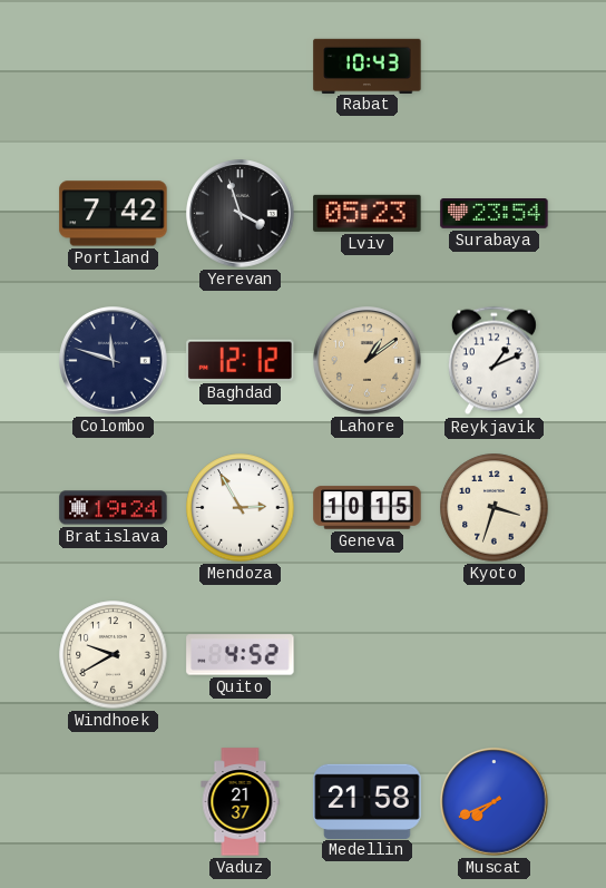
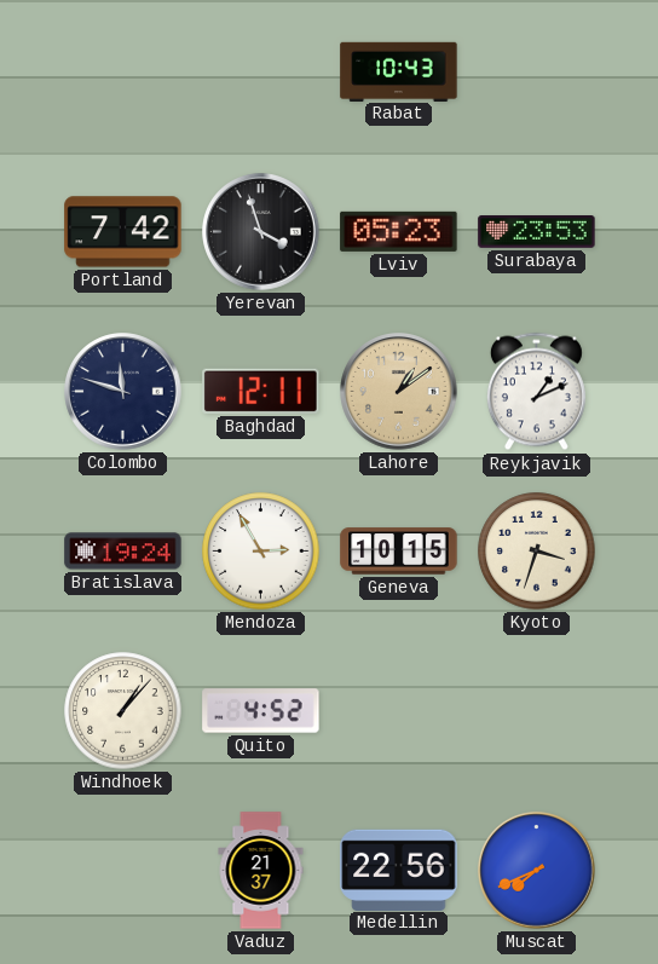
Surabaya: 23:54 -> 23:53
Baghdad: 12:12 -> 12:11
Windhoek: 9:40 -> 1:07
Medellin: 21:58 -> 22:56
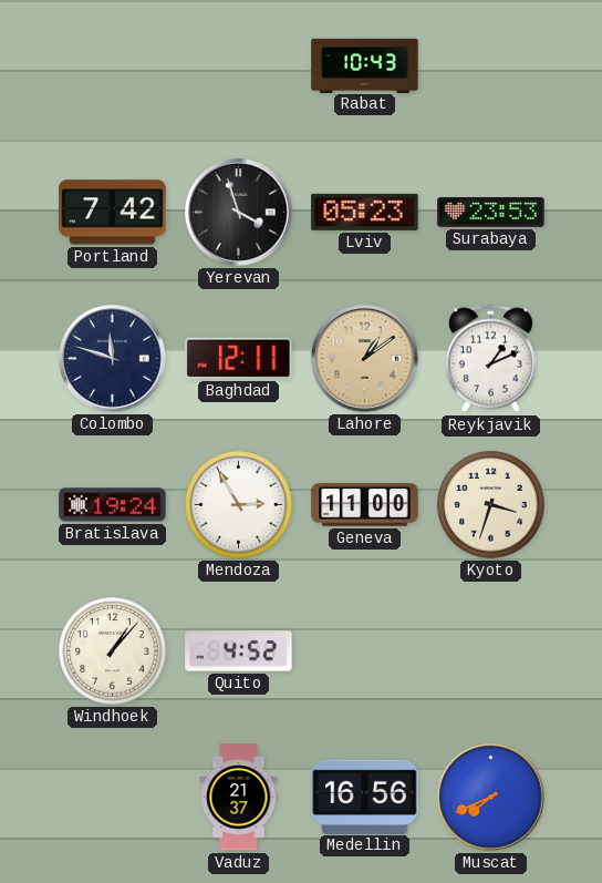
Geneva: 10:15 -> 11:00
Medellin: 22:56 -> 16:56
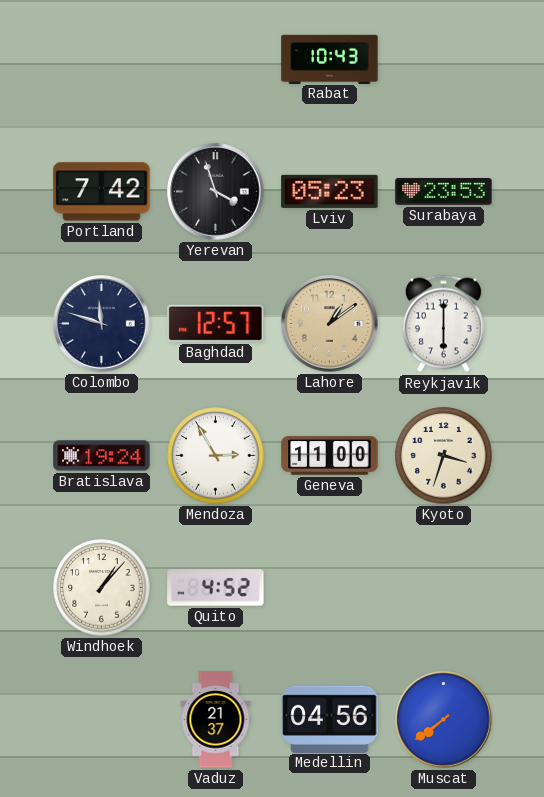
Baghdad: 12:11 -> 12:57
Reykjavik: 1:11 -> 6:00
Medellin: 16:56 -> 04:56
Muscat: 7:41 -> 7:39
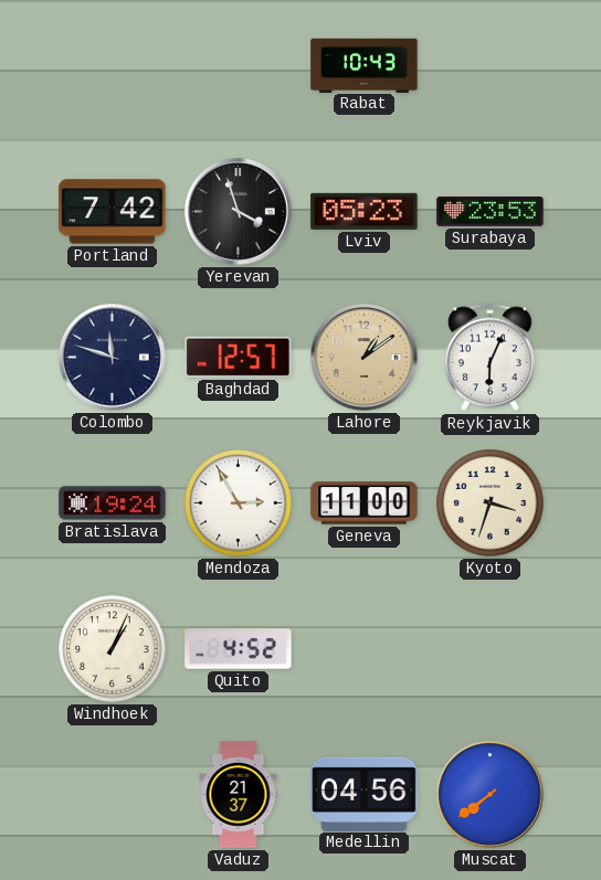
Reykjavik: 6:00 -> 6:04
Windhoek: 1:07 -> 1:04
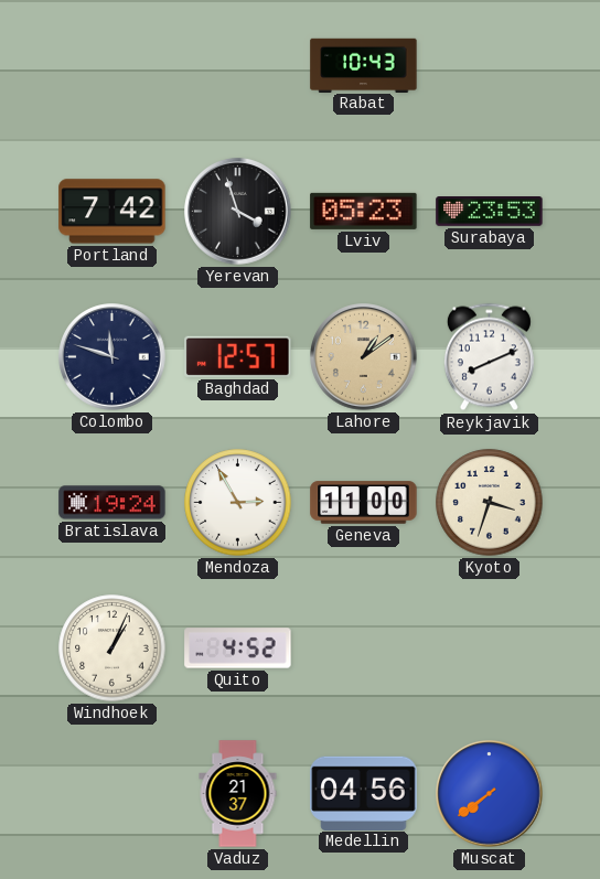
Reykjavik: 6:04 -> 8:11
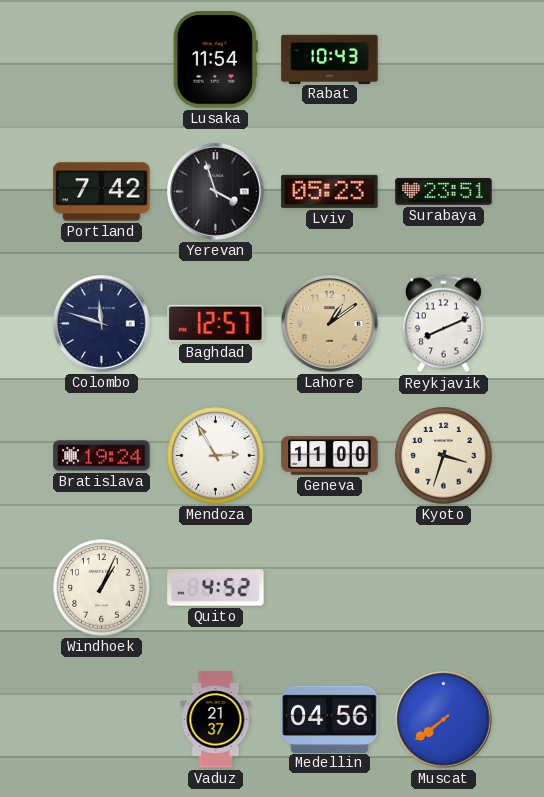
Lusaka: none -> 11:54
Surabaya: 23:53 -> 23:51
